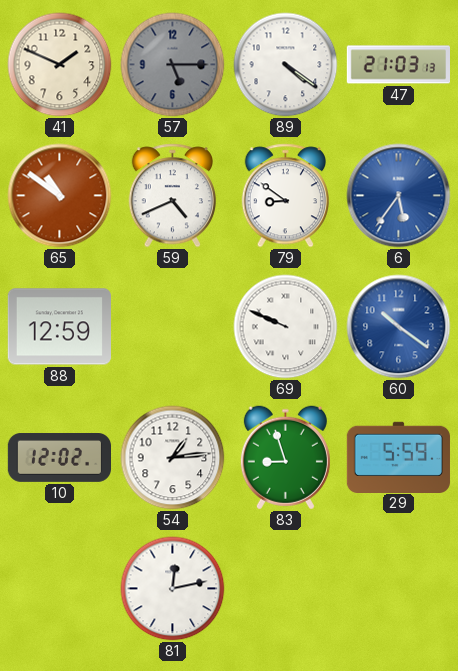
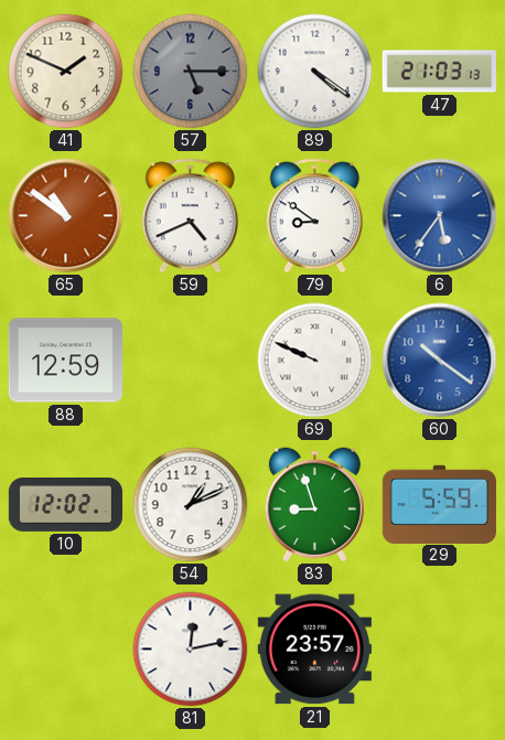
54: 1:14 -> 1:11
21: none -> 23:57
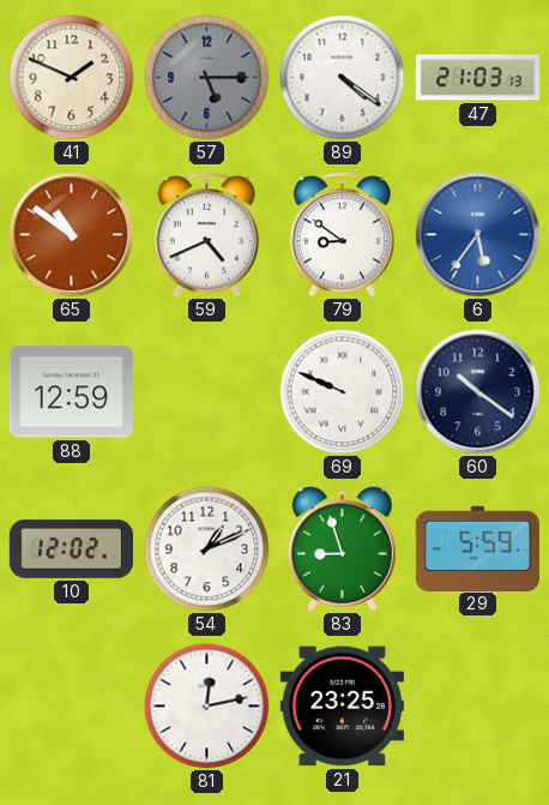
60 dial: blue -> navy
21: 23:57 -> 23:25
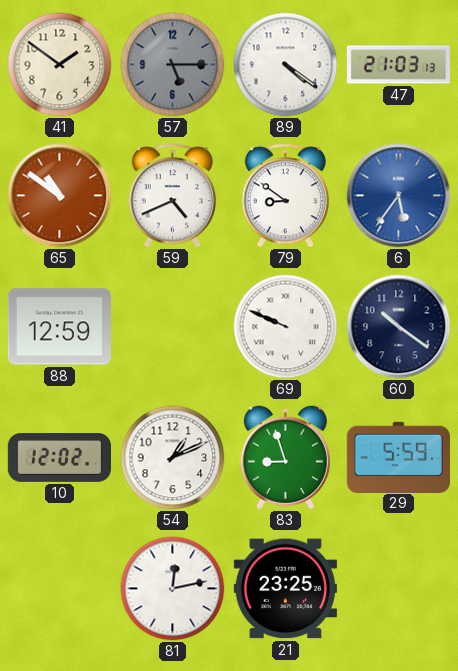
41: 1:49 -> 1:51
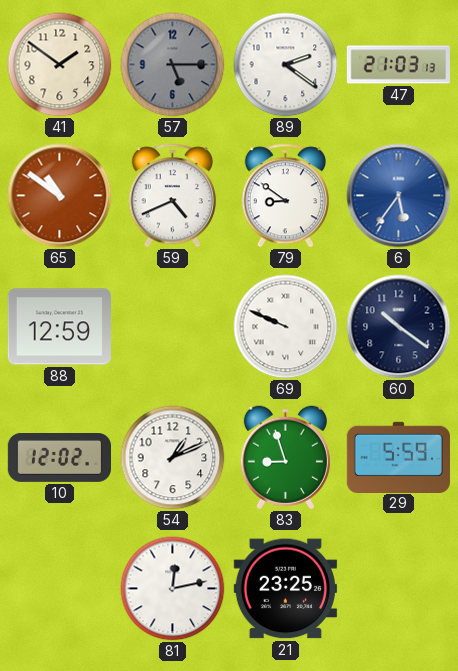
89: 4:21 -> 2:21
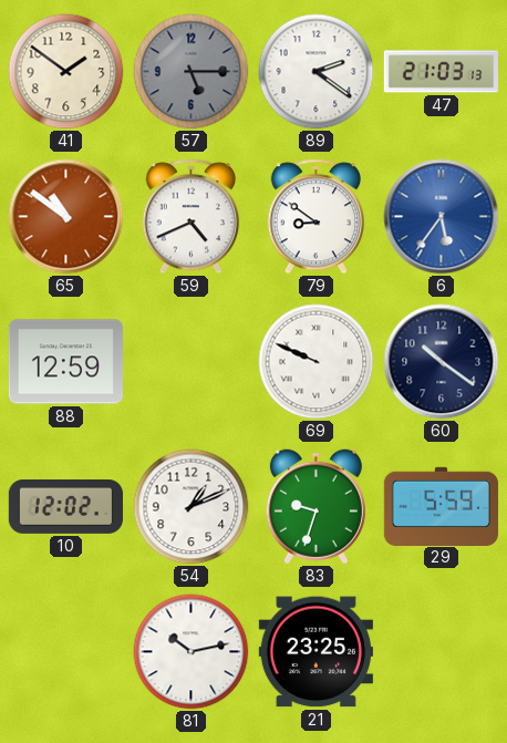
83: 8:57 -> 9:33
81: 12:13 -> 10:13
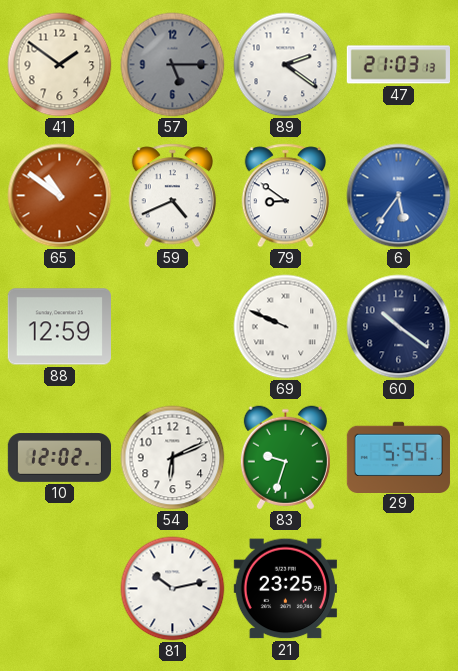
54: 1:11 -> 6:11
